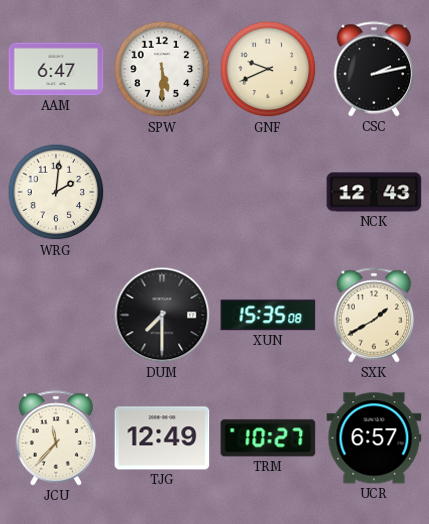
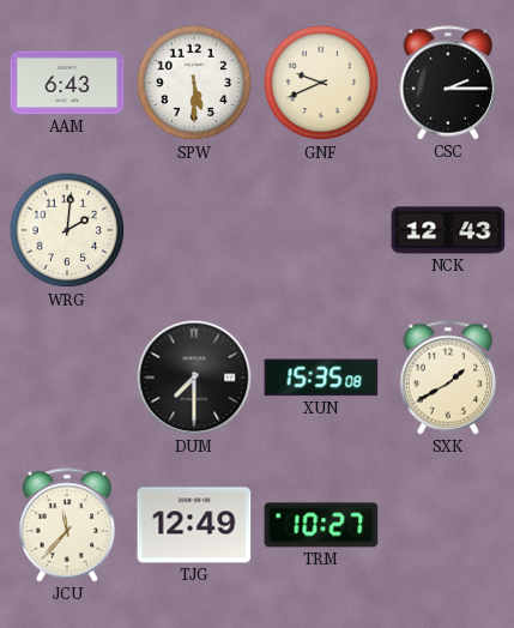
AAM: 6:47 -> 6:43
CSC: 2:13 -> 2:15
UCR: 6:57 -> none
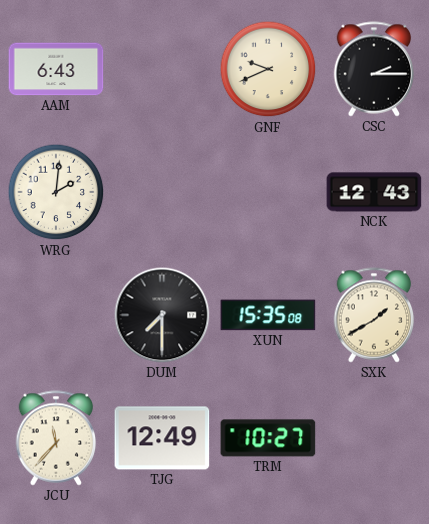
SPW: 5:30 -> none
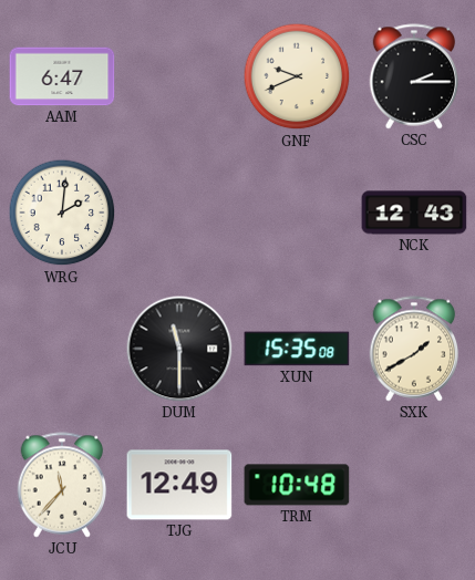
AAM: 6:43 -> 6:47
DUM: 7:30 -> 11:30
TRM: 10:27 -> 10:48
